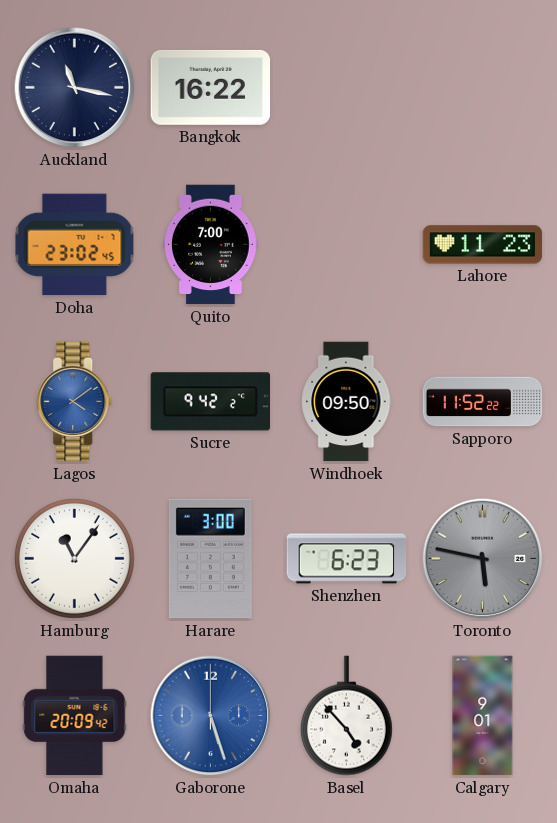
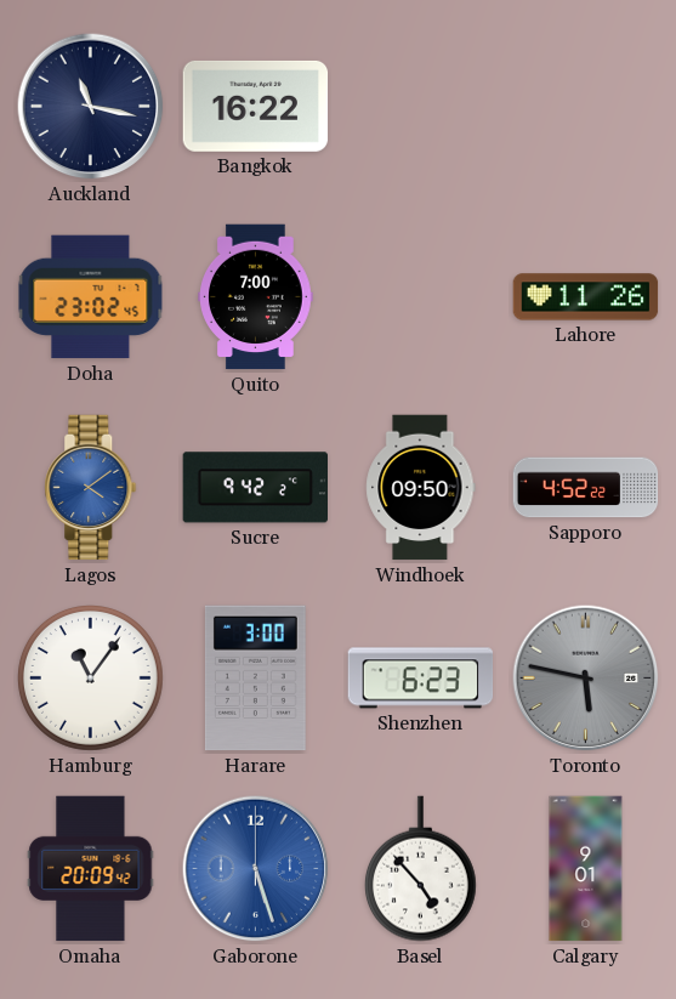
Lahore: 11:23 -> 11:26
Sapporo: 11:52 -> 4:52
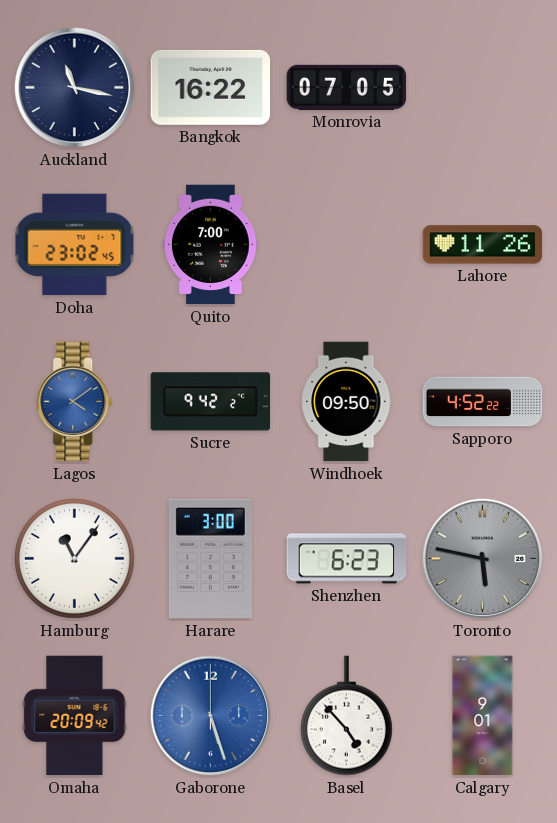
Monrovia: none -> 07:05
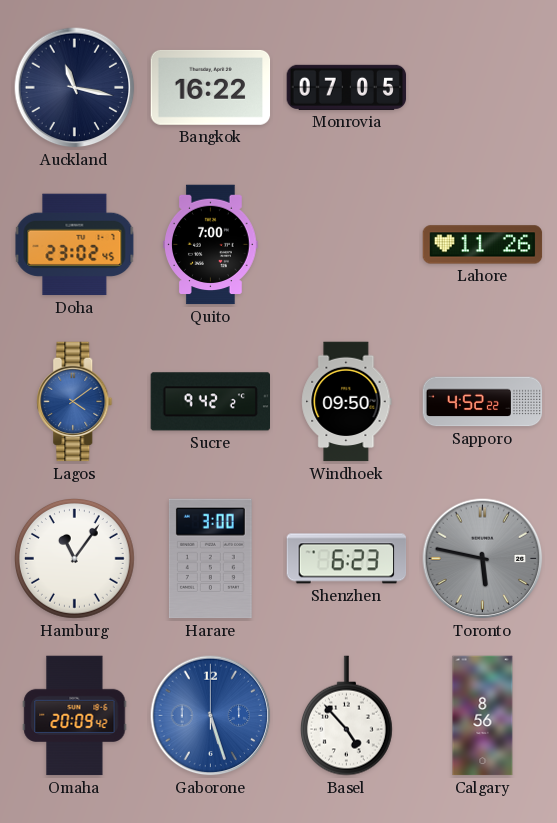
Calgary: 9:01 -> 8:56
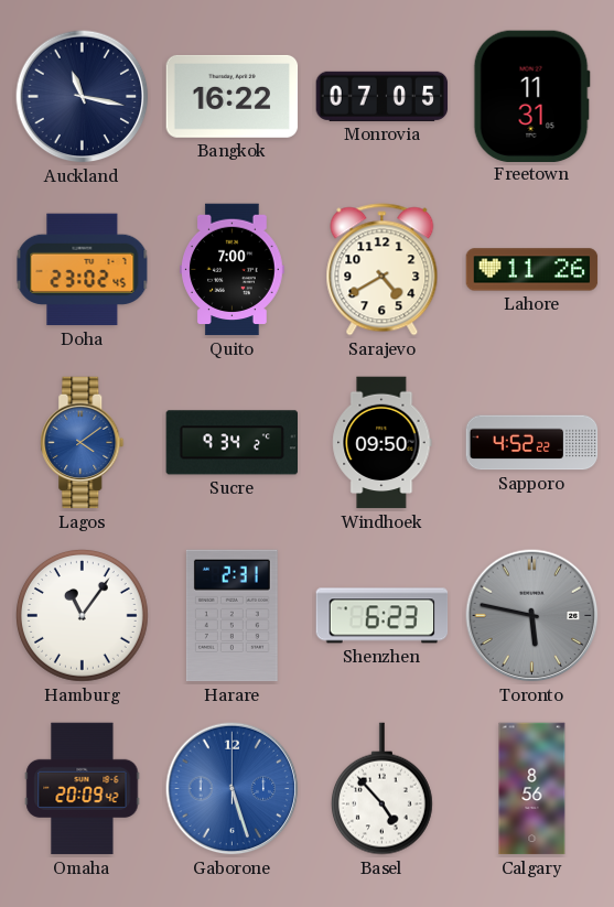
Freetown: none -> 11:31
Sarajevo: none -> 4:40
Sucre: 9:42 -> 9:34
Harare: 3:00 -> 2:31
